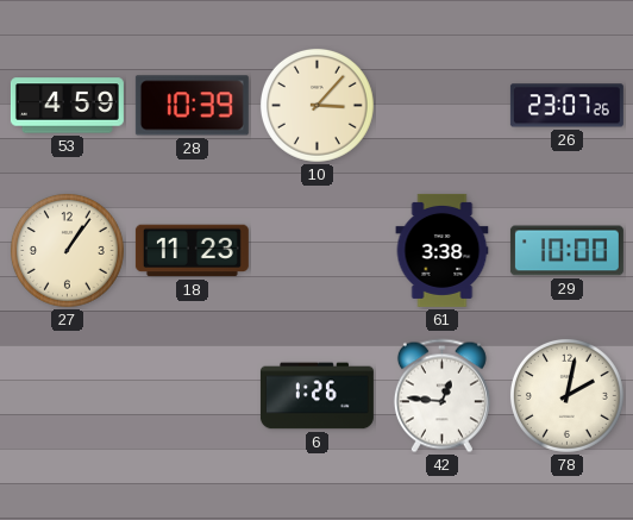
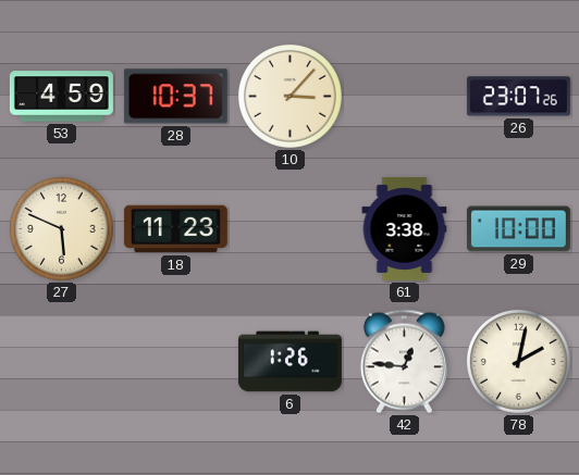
28: 10:39 -> 10:37
27: 1:06 -> 5:49
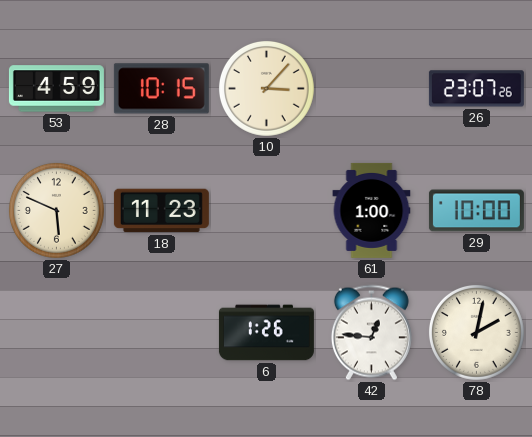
28: 10:37 -> 10:15
61: 3:38 -> 1:00
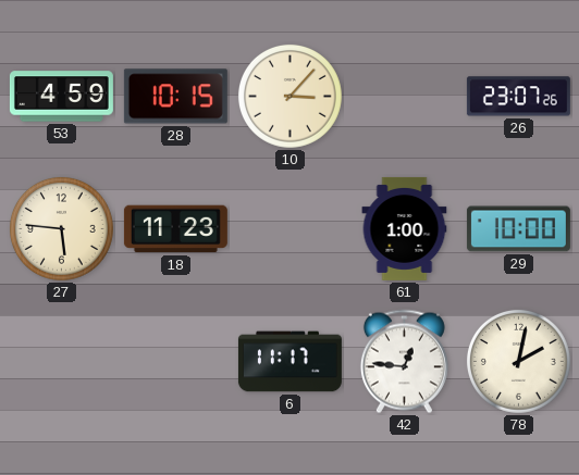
27: 5:49 -> 5:46
6: 1:26 -> 11:17
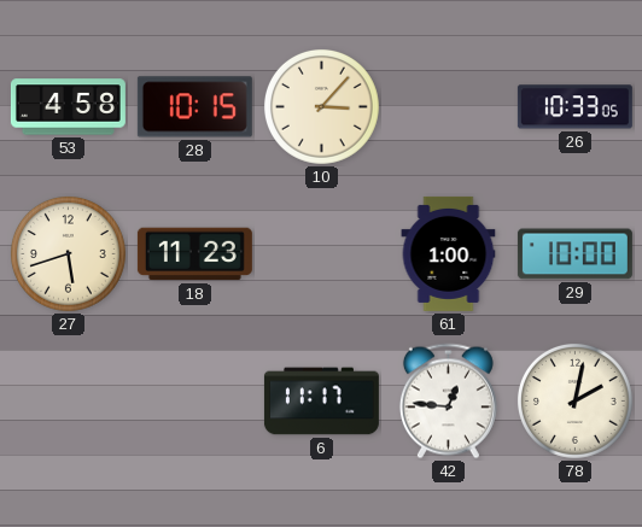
53: 4:59 -> 4:58
26: 23:07 -> 10:33
27: 5:46 -> 5:42
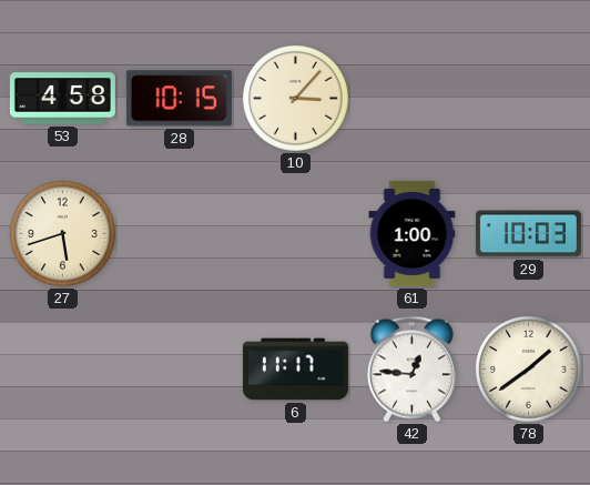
26: 10:33 -> none
18: 11:23 -> none
29: 10:00 -> 10:03
78: 2:02 -> 1:39
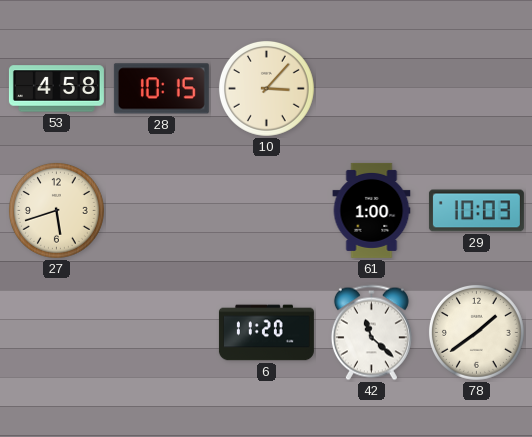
6: 11:17 -> 11:20
42: 12:46 -> 11:22
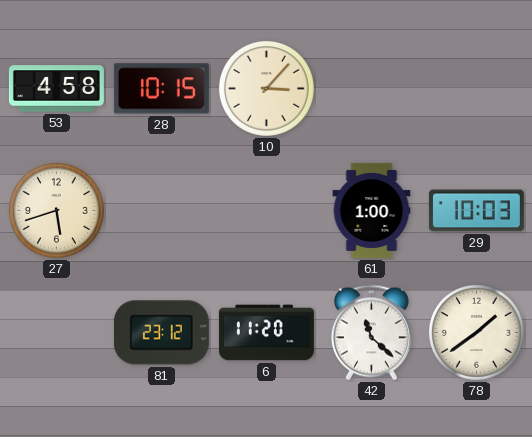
81: none -> 23:12
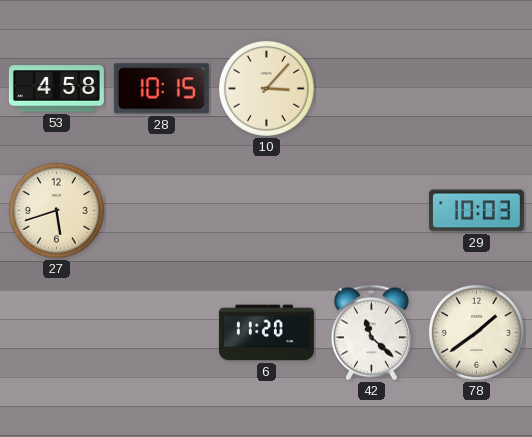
61: 1:00 -> none
81: 23:12 -> none
